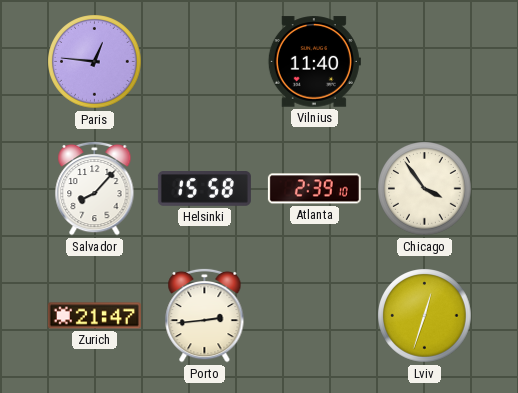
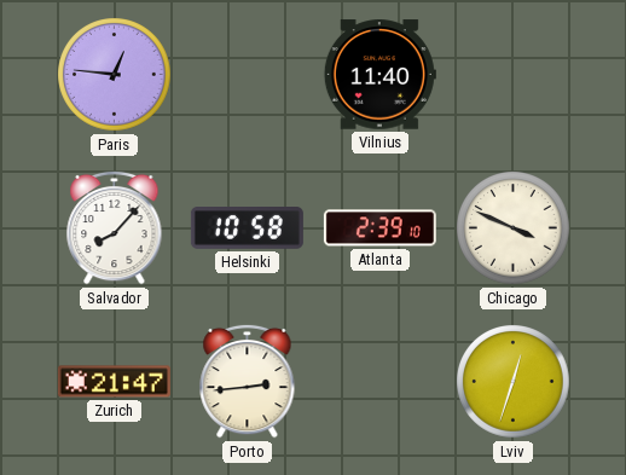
Helsinki: 15:58 -> 10:58
Chicago: 3:54 -> 3:49
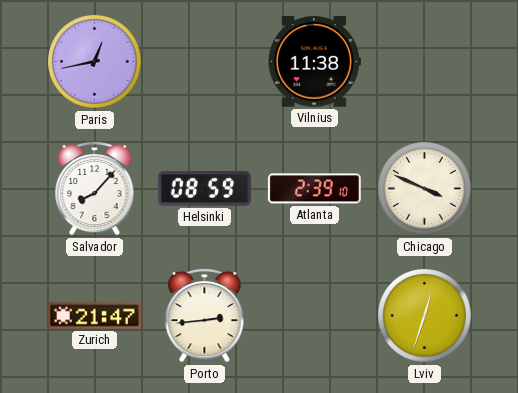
Paris: 12:46 -> 12:43
Vilnius: 11:40 -> 11:38
Helsinki: 10:58 -> 08:59
